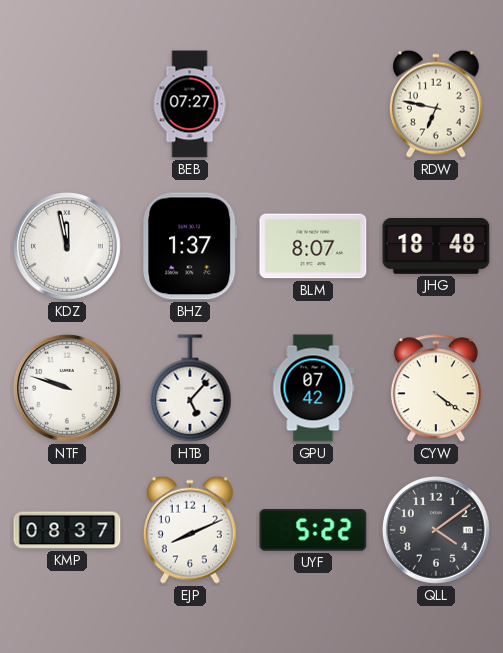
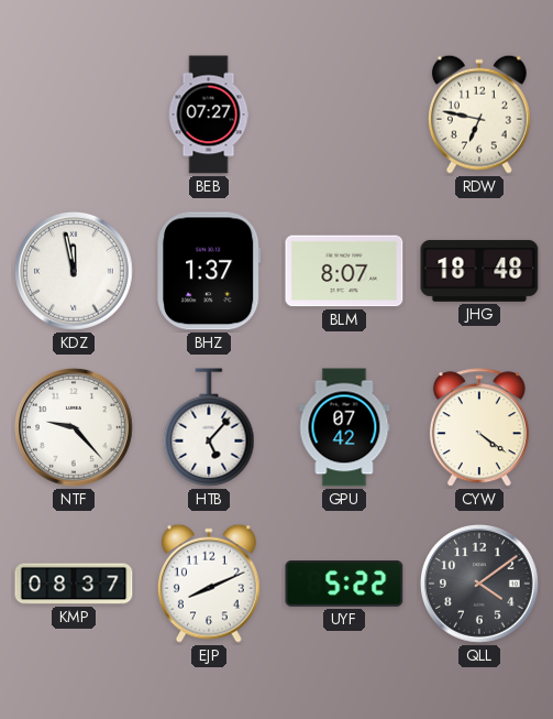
NTF: 9:48 -> 9:23
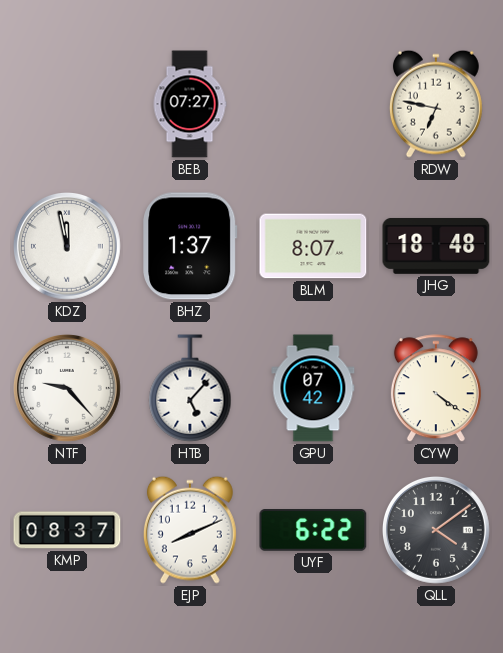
UYF: 5:22 -> 6:22
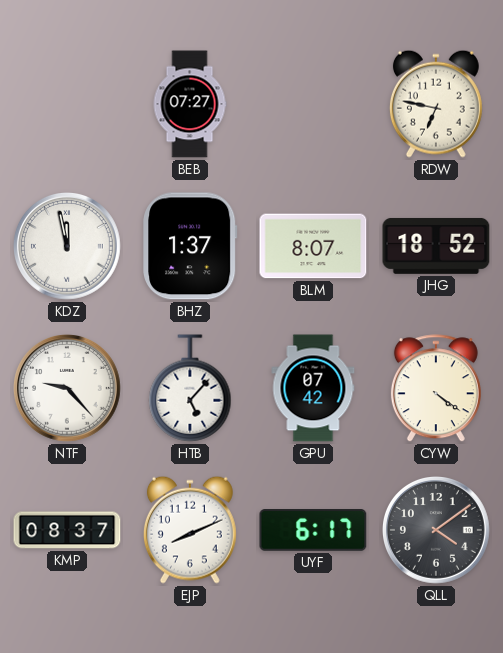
JHG: 18:48 -> 18:52
UYF: 6:22 -> 6:17
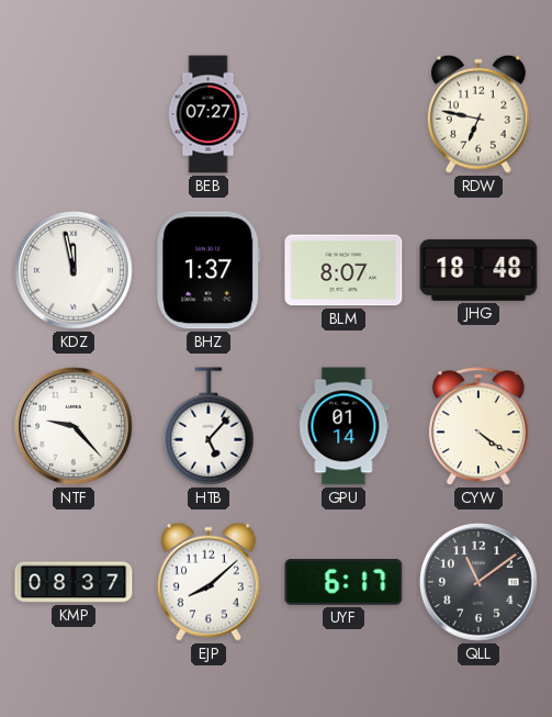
JHG: 18:52 -> 18:48
GPU: 07:42 -> 01:14
EJP: 8:11 -> 8:08
QLL: 4:09 -> 11:09
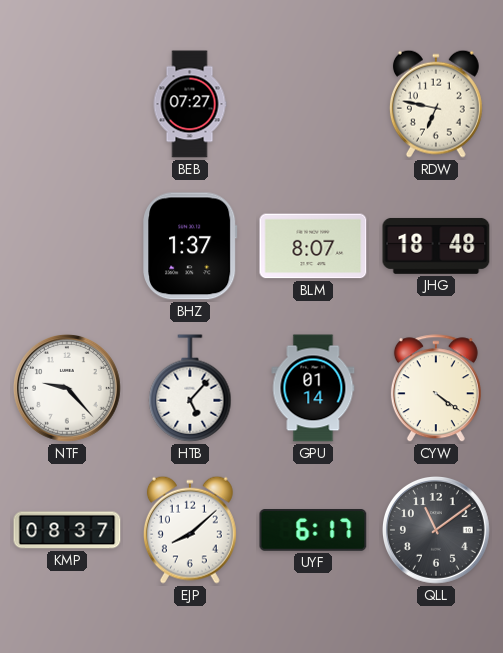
KDZ: 11:58 -> none
